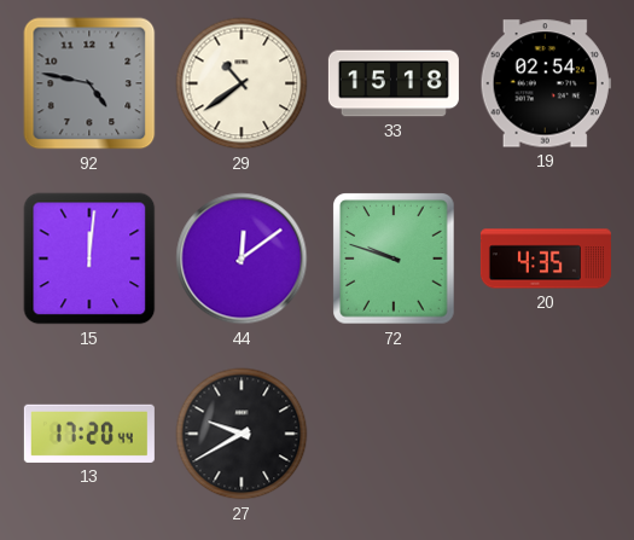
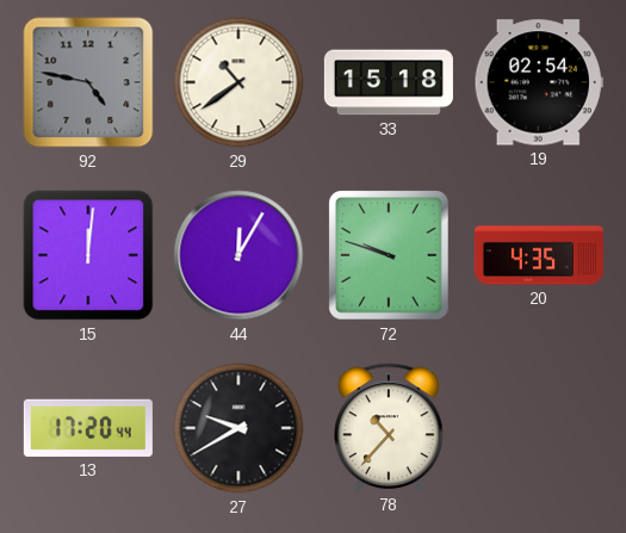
44: 12:09 -> 12:05
78: none -> 10:37
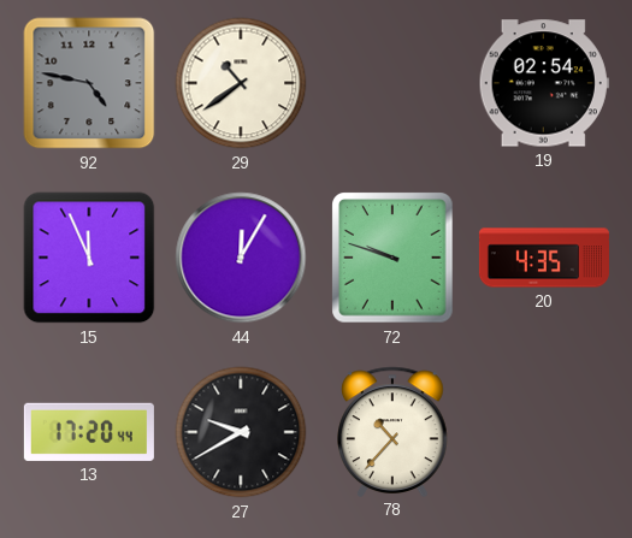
33: 15:18 -> none
15: 12:01 -> 11:56
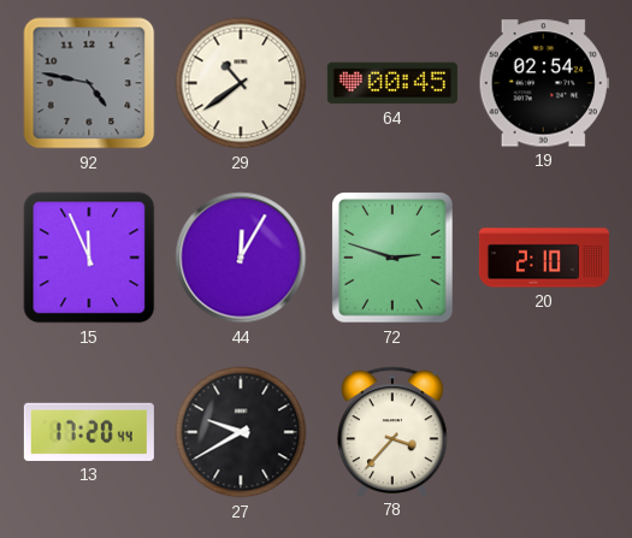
64: none -> 00:45
72: 9:48 -> 2:48
20: 4:35 -> 2:10
78: 10:37 -> 3:37
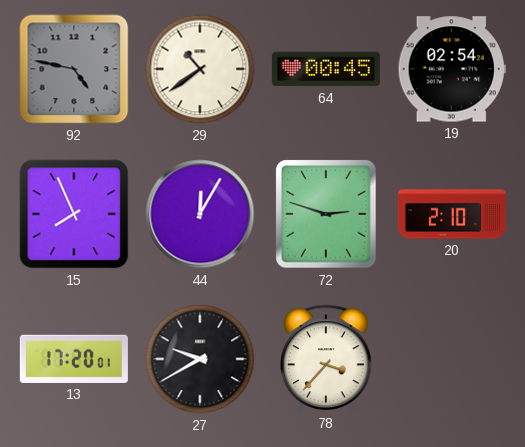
15: 11:56 -> 7:56
13: 17:20:44 -> 17:20:01
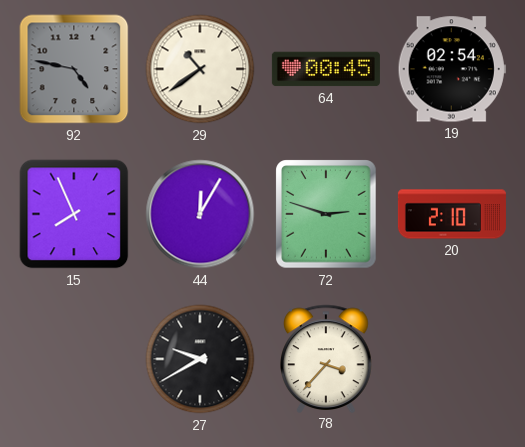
13: 17:20 -> none
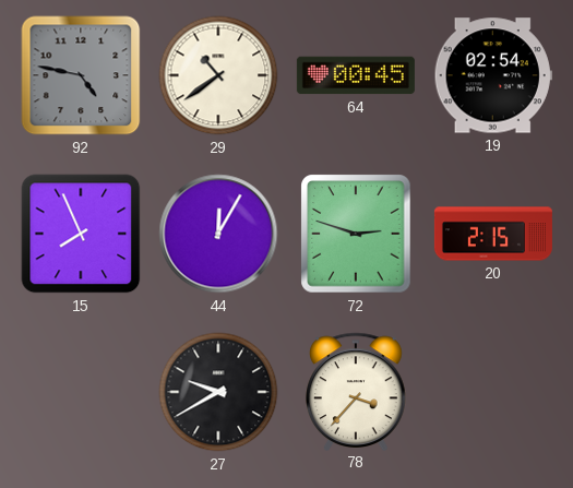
20: 2:10 -> 2:15
